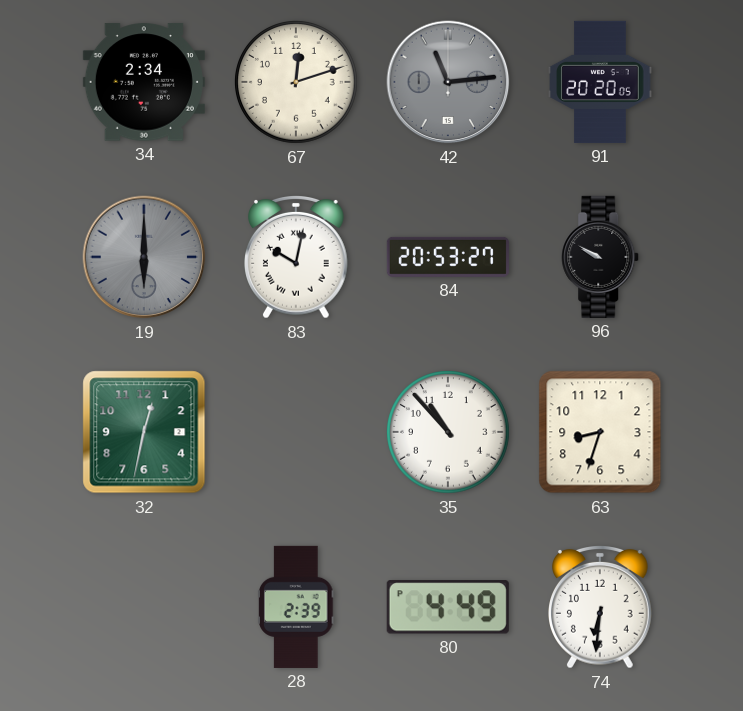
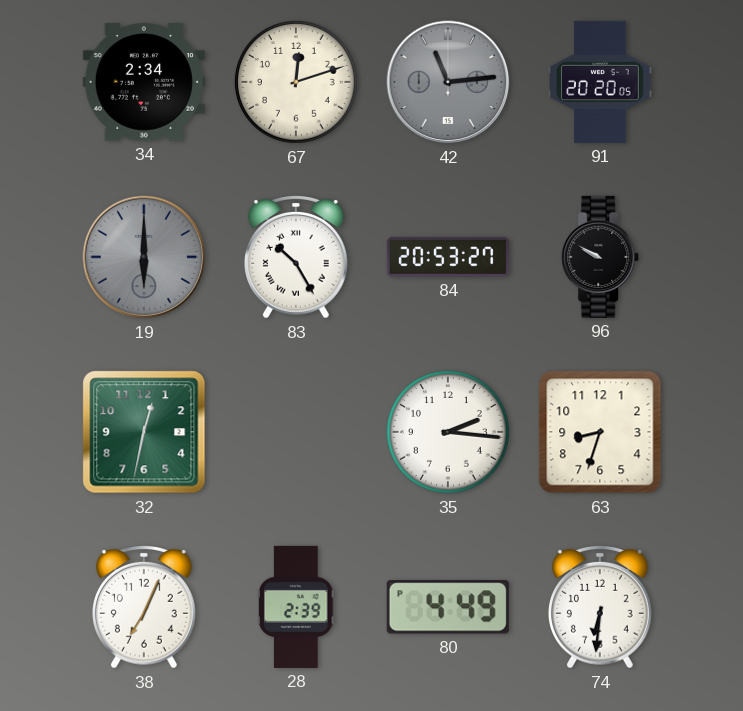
83: 10:02 -> 10:25
35: 10:53 -> 2:16
38: none -> 7:04
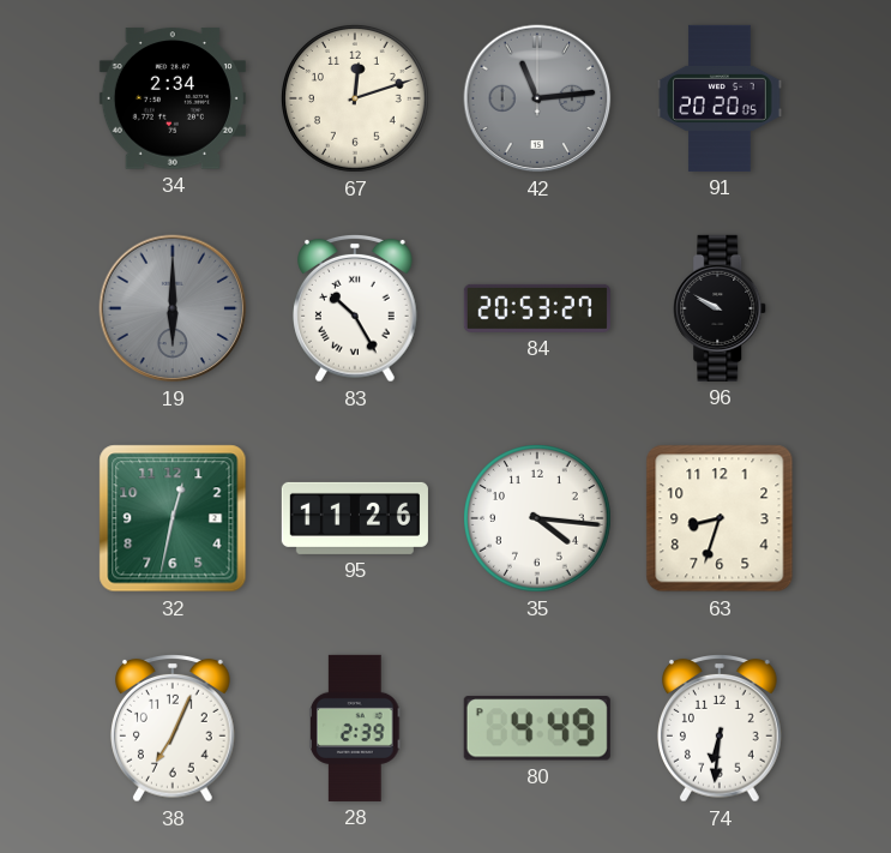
95: none -> 11:26
35: 2:16 -> 4:16
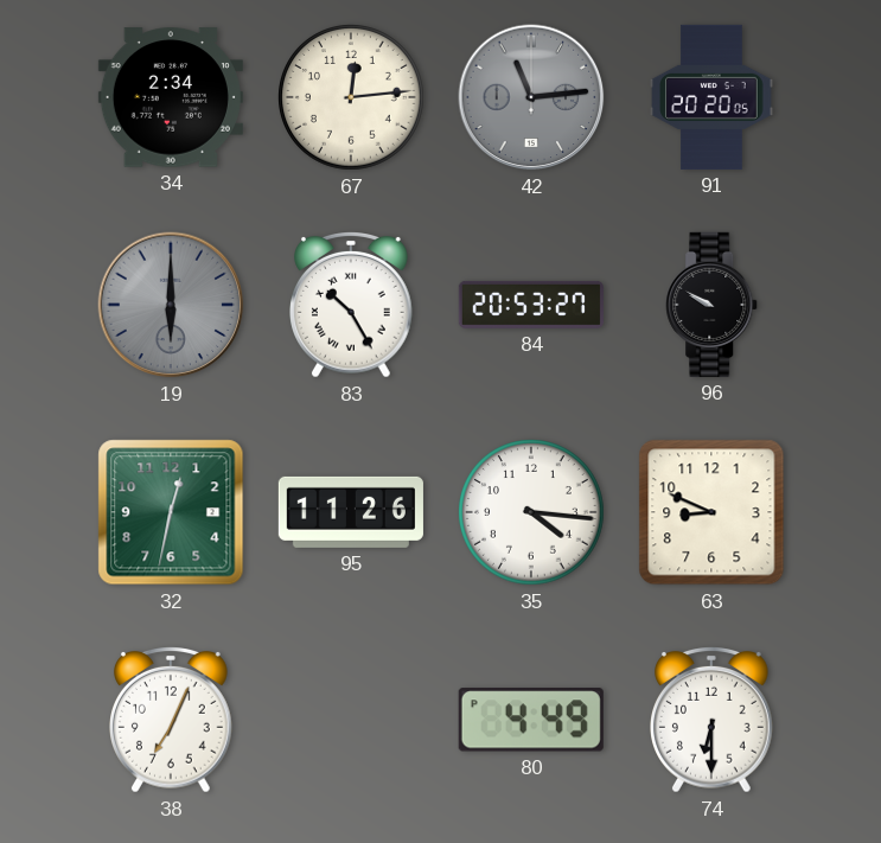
67: 12:12 -> 12:14
63: 8:33 -> 8:49
28: 2:39 -> none
74: 6:31 -> 6:30
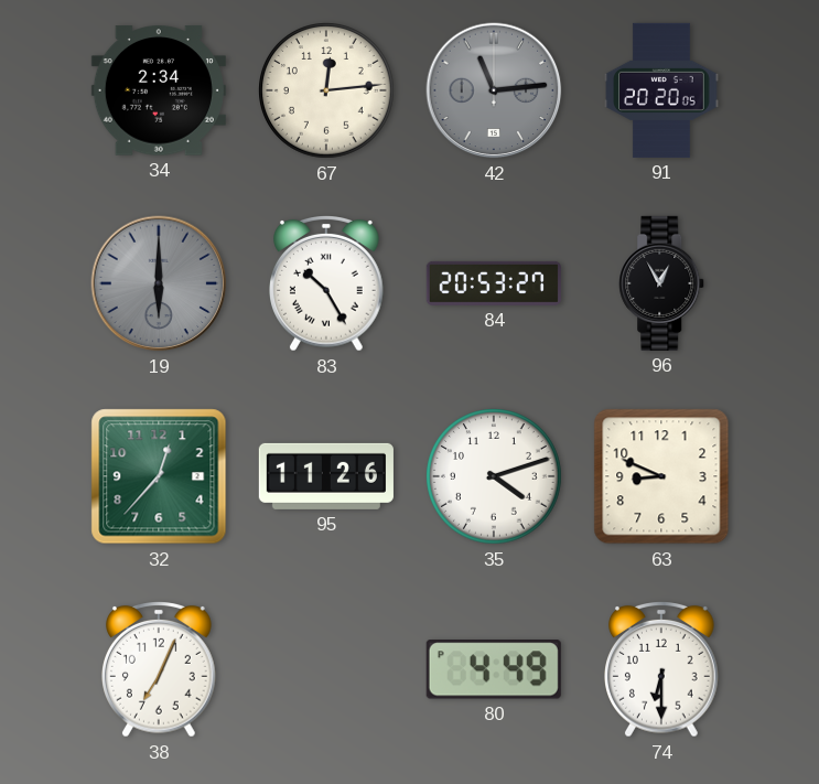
96: 9:50 -> 12:55
32: 12:32 -> 12:37
35: 4:16 -> 4:12
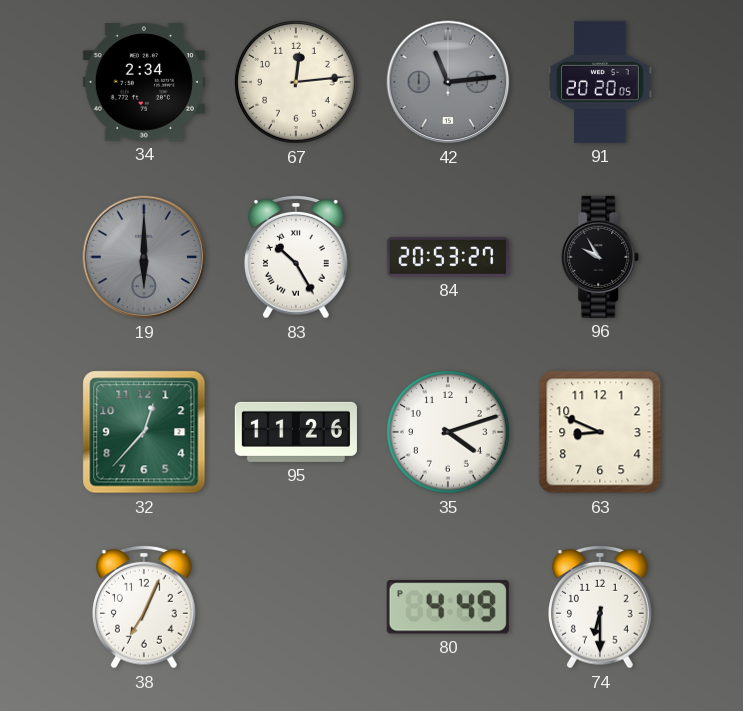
96: 12:55 -> 9:55
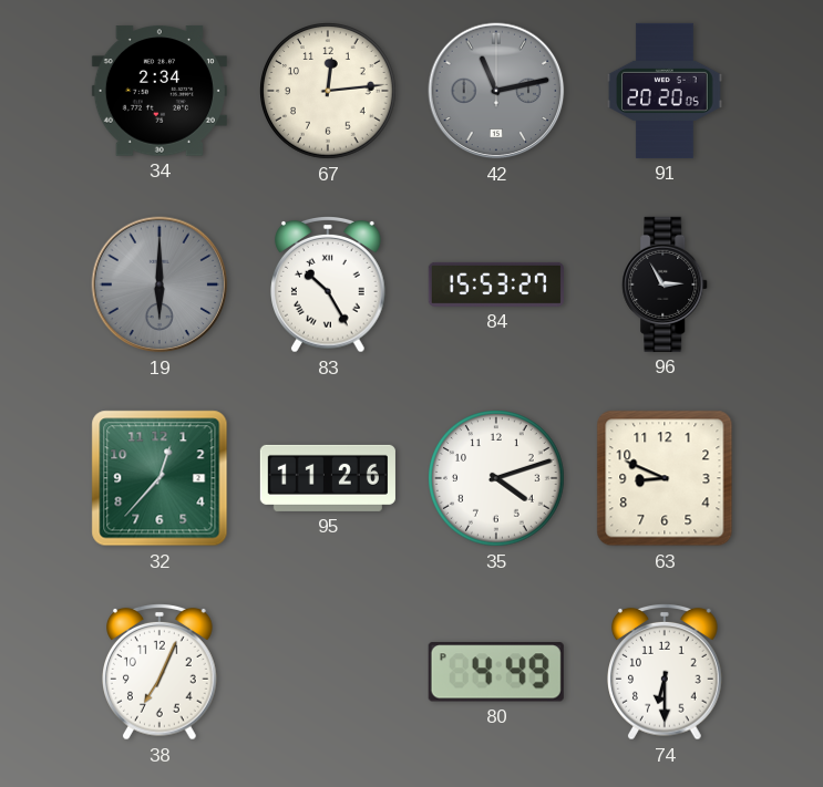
42: 11:14 -> 11:13
84: 20:53 -> 15:53
96: 9:55 -> 2:55
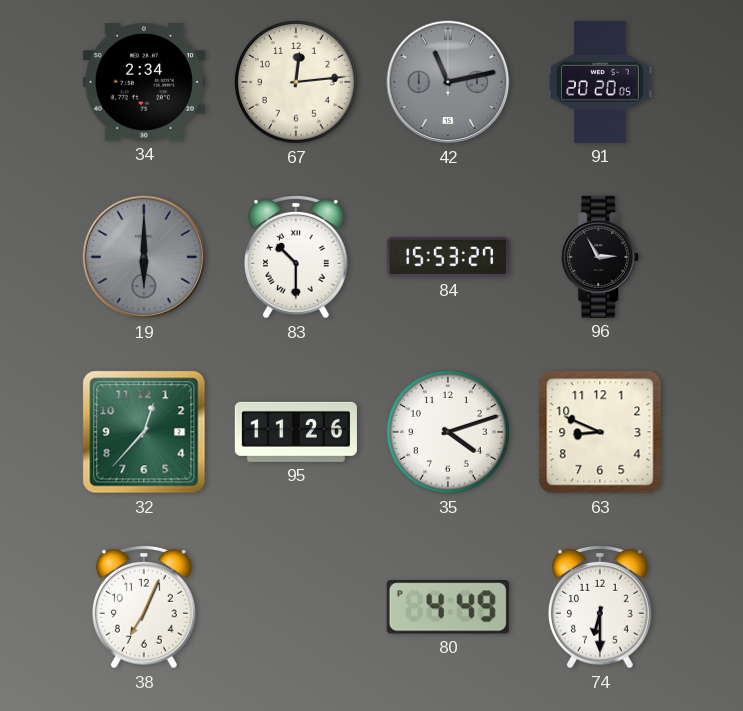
83: 10:25 -> 10:30
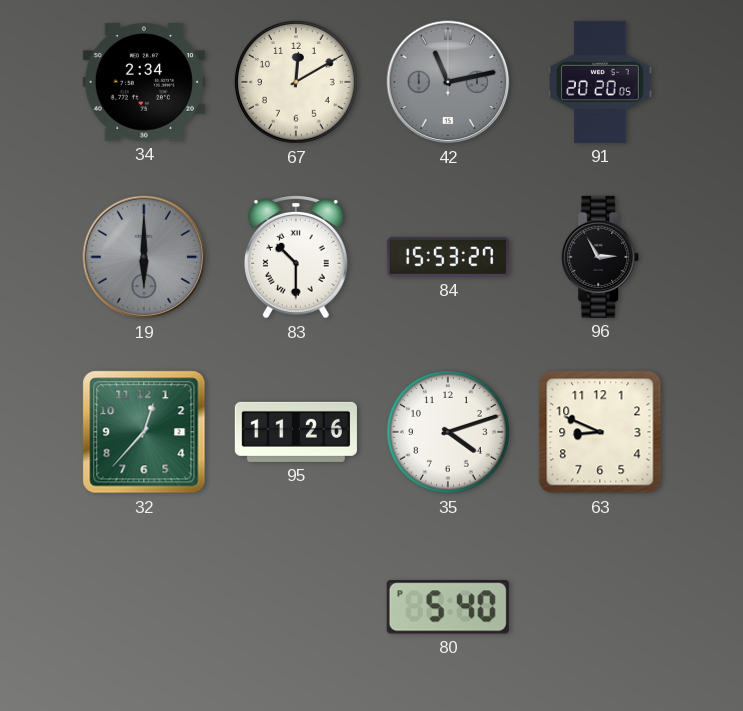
67: 12:14 -> 12:10
38: 7:04 -> none
80: 4:49 -> 5:40
74: 6:30 -> none
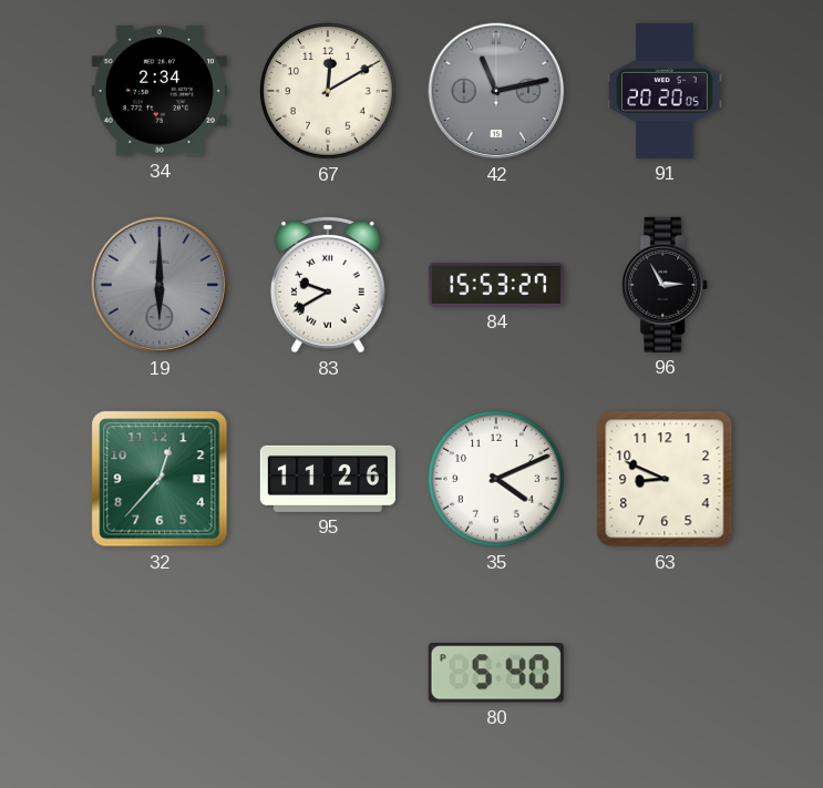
83: 10:30 -> 9:40
35: 4:12 -> 4:11
